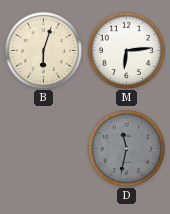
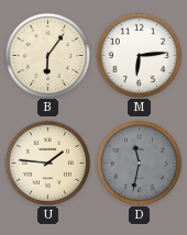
B: 6:03 -> 6:06
U: none -> 1:46
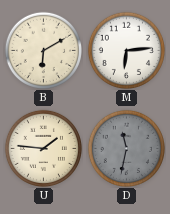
B: 6:06 -> 6:10
